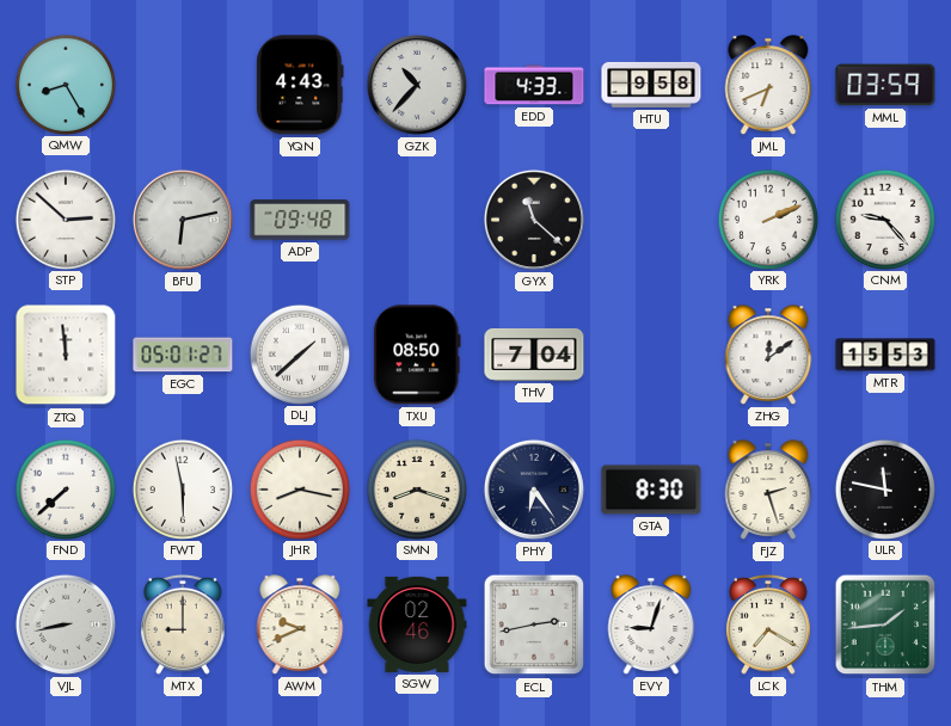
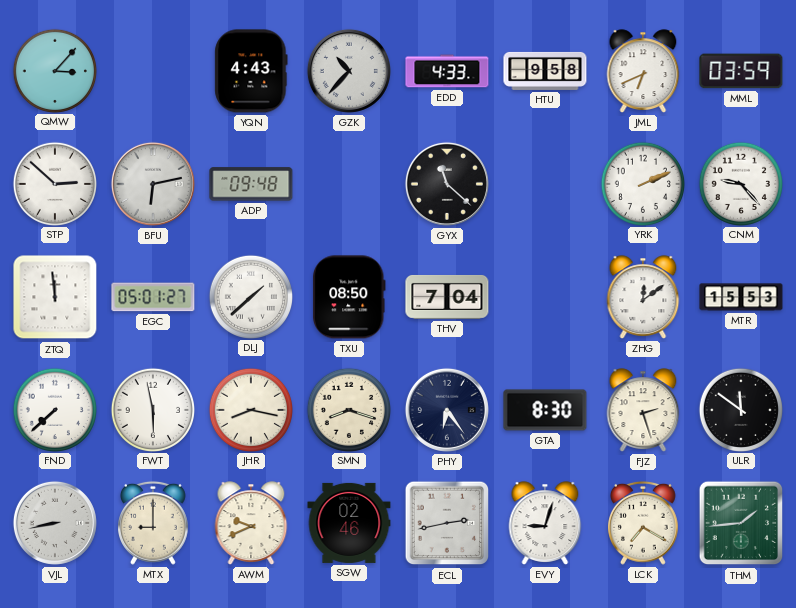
QMW: 8:25 -> 3:07
ULR: 11:47 -> 11:51
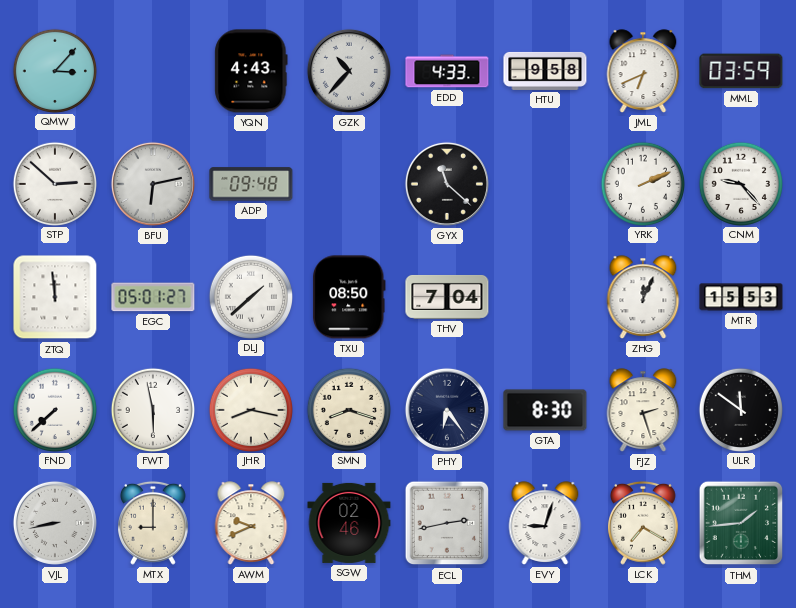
ZHG: 12:09 -> 12:04
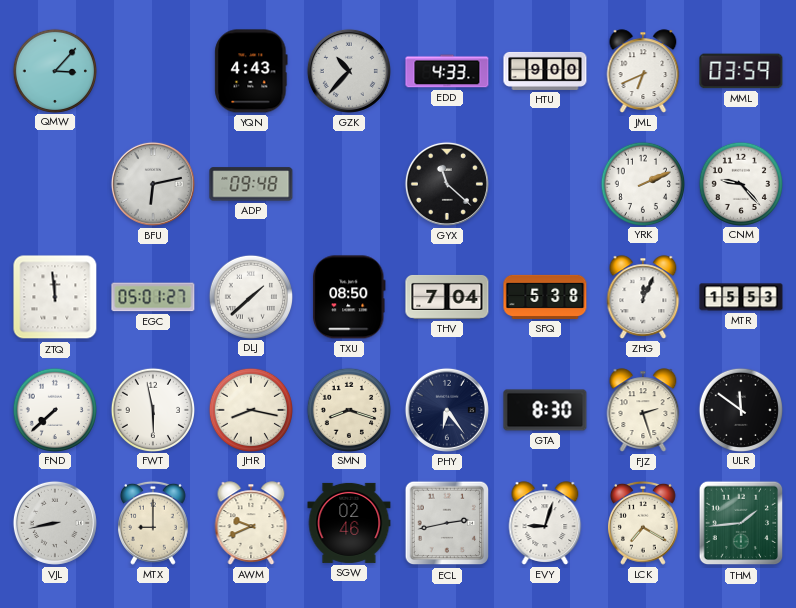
HTU: 9:58 -> 9:00
STP: 2:52 -> none
SFQ: none -> 5:38
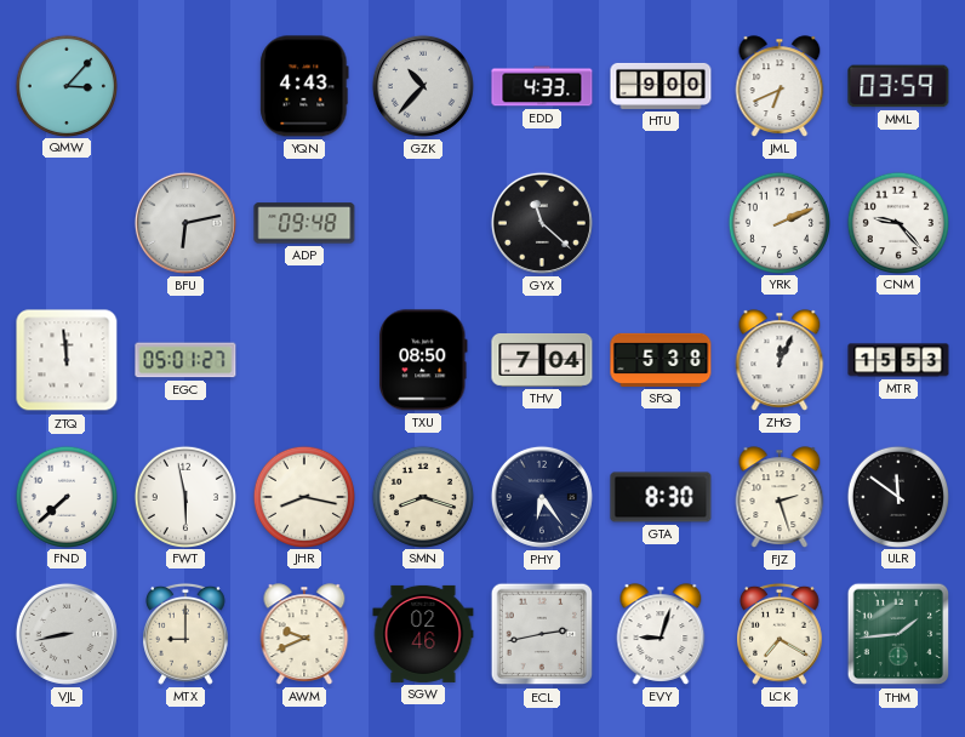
DLJ: 1:38 -> none
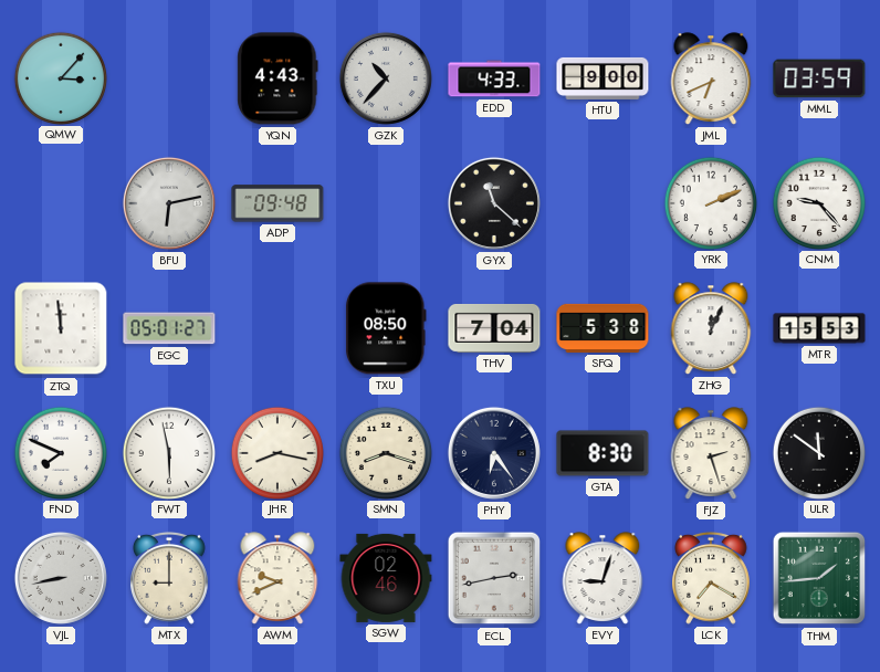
FND: 7:38 -> 7:49
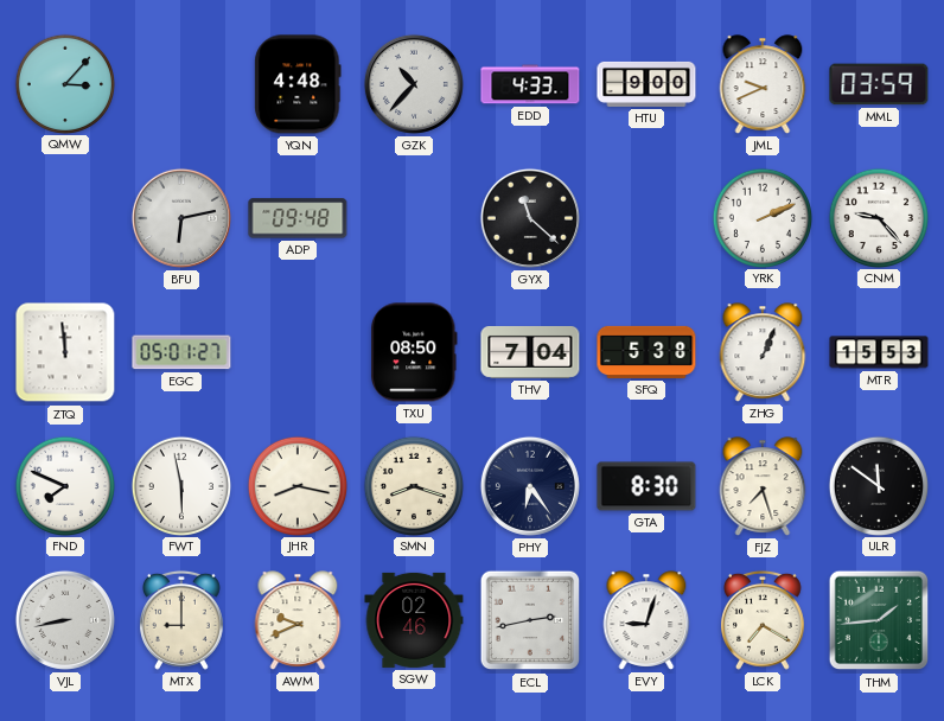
YQN: 4:43 -> 4:48
JML: 6:41 -> 9:41
ZHG: 12:04 -> 1:04
FJZ: 2:27 -> 7:27
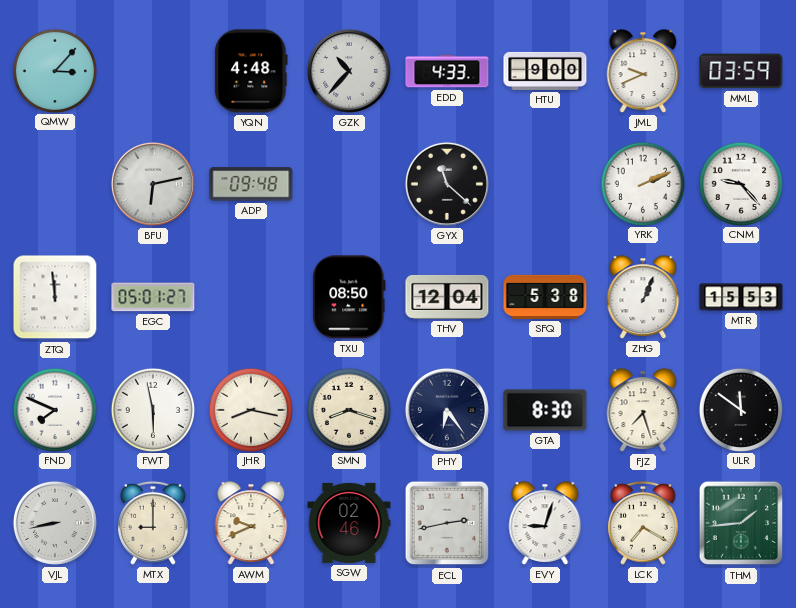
THV: 7:04 -> 12:04
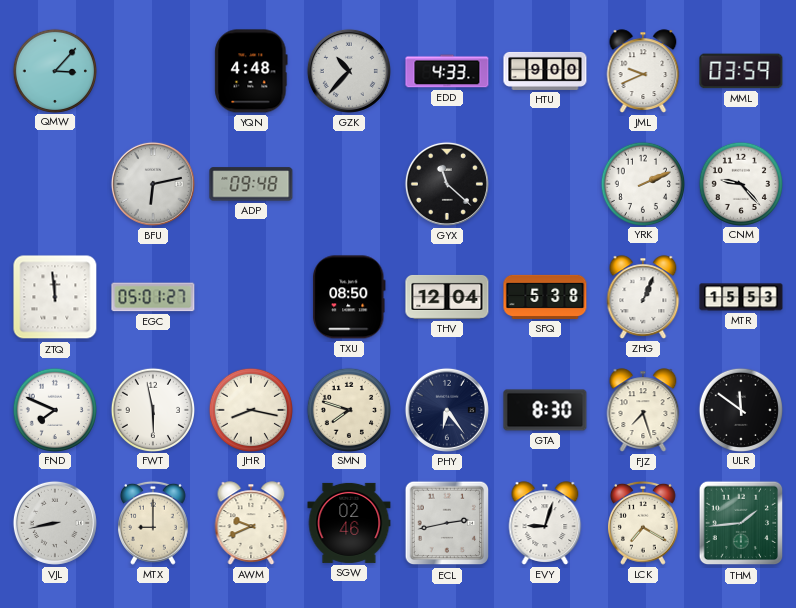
SMN: 8:18 -> 7:48
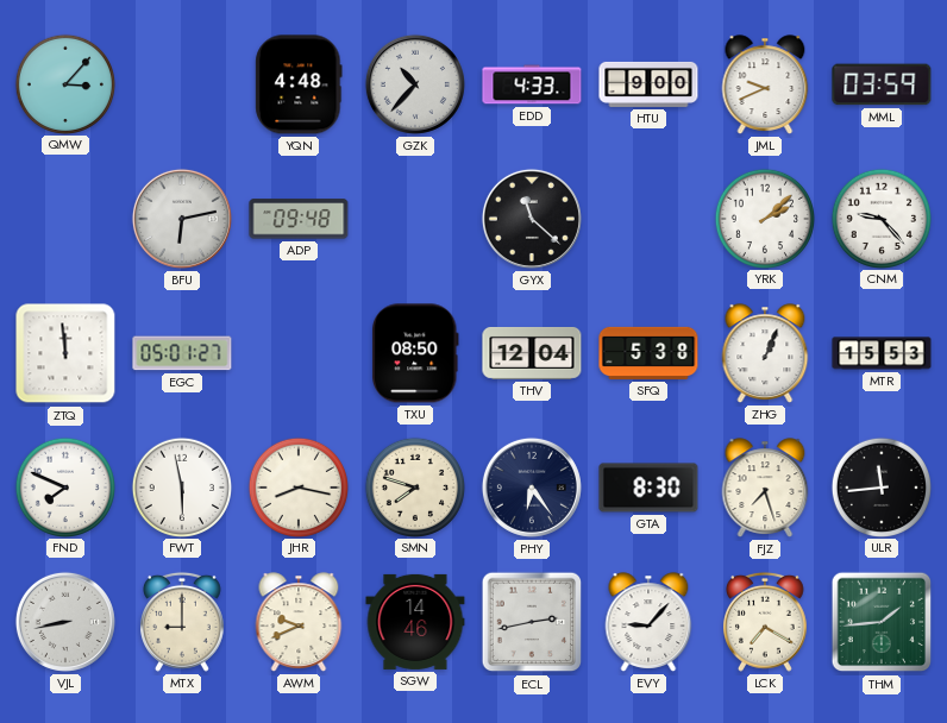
YRK: 2:11 -> 2:08
ULR: 11:51 -> 11:44
SGW: 02:46 -> 14:46
EVY: 9:03 -> 9:07
